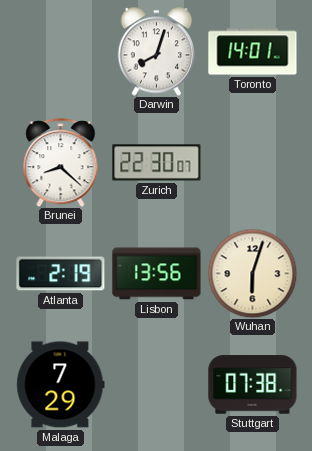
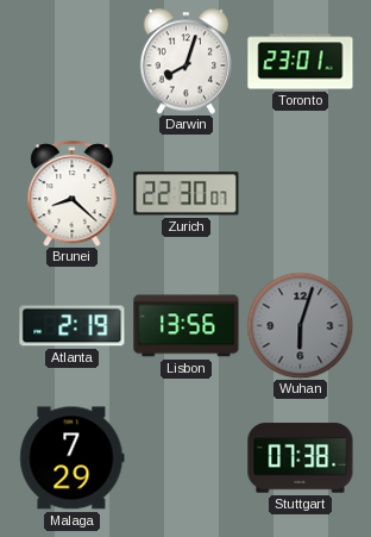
Toronto: 14:01 -> 23:01
Wuhan dial: cream -> grey
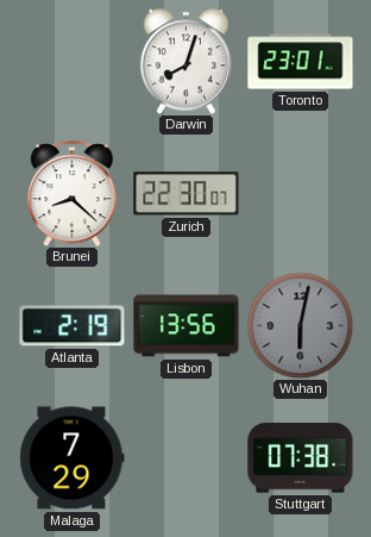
Wuhan: 6:03 -> 6:02
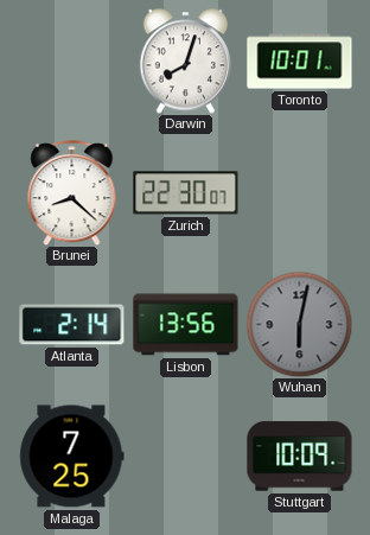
Toronto: 23:01 -> 10:01
Atlanta: 2:19 -> 2:14
Malaga: 7:29 -> 7:25
Stuttgart: 07:38 -> 10:09
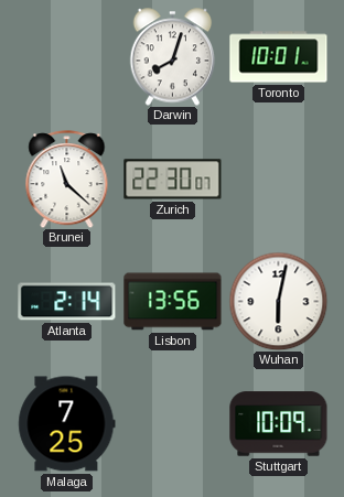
Brunei: 8:22 -> 11:22
Wuhan dial: grey -> white
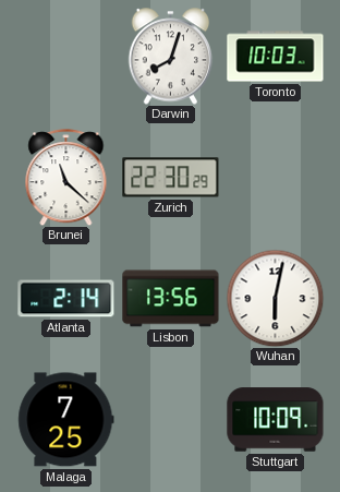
Toronto: 10:01 -> 10:03
Zurich: 22:30:07 -> 22:30:29
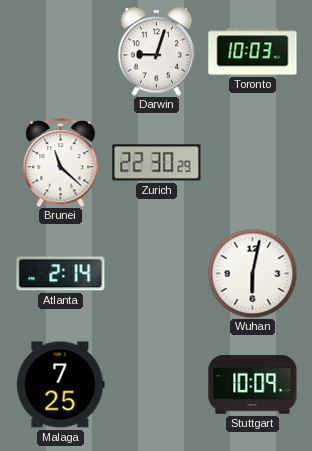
Darwin: 8:03 -> 9:03
Lisbon: 13:56 -> none
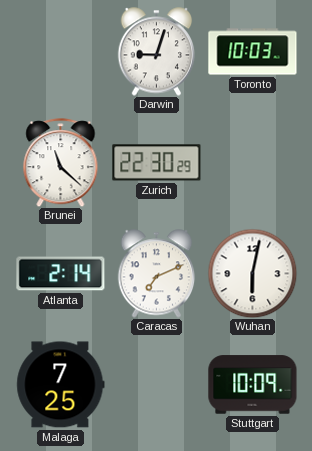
Caracas: none -> 7:11
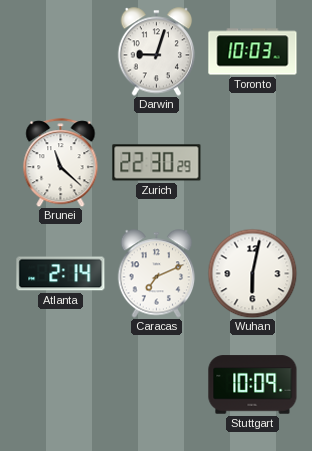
Malaga: 7:25 -> none
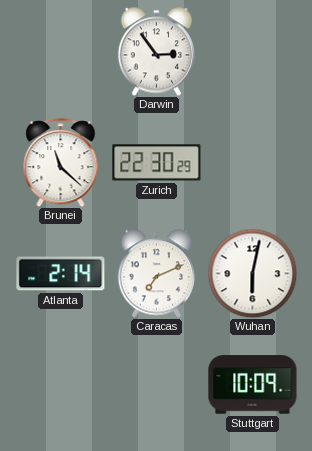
Darwin: 9:03 -> 2:54
Toronto: 10:03 -> none
